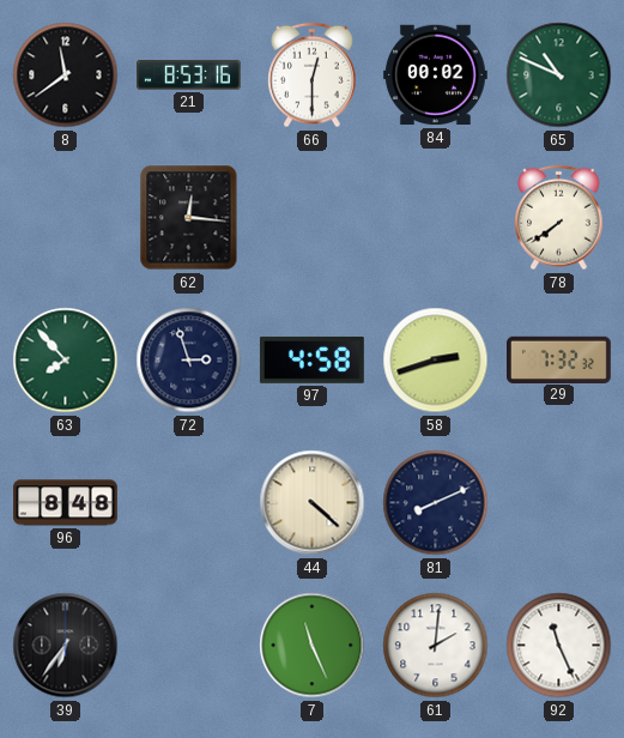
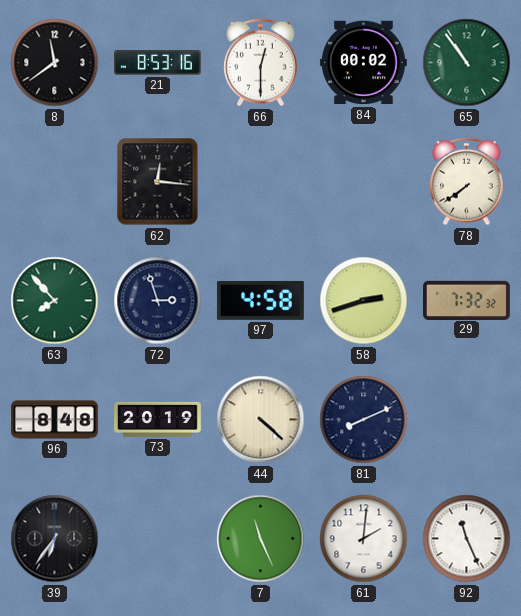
65: 10:49 -> 10:54
73: none -> 20:19
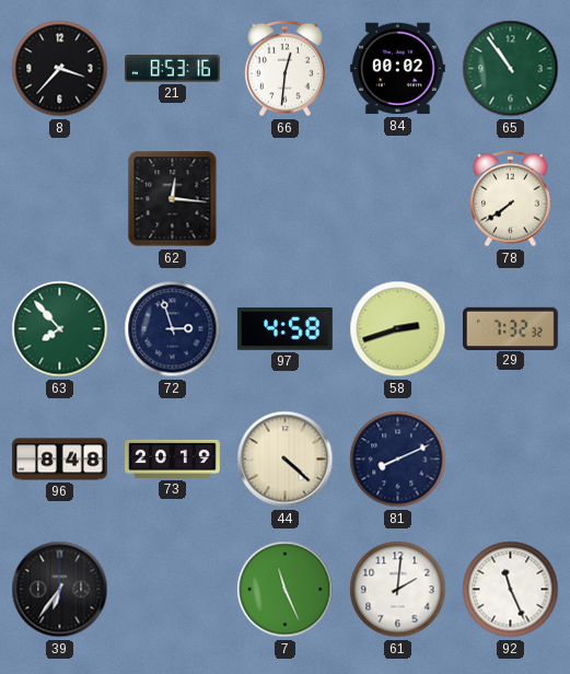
8: 11:39 -> 3:37
66: 12:30 -> 12:31
